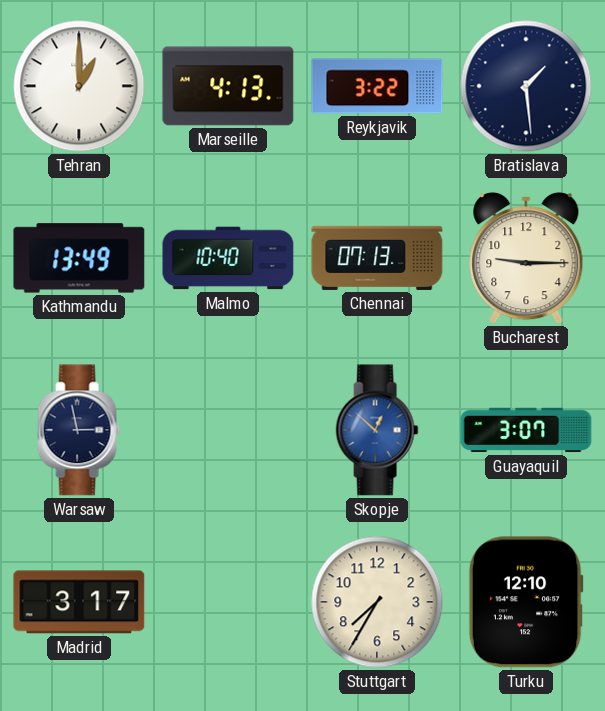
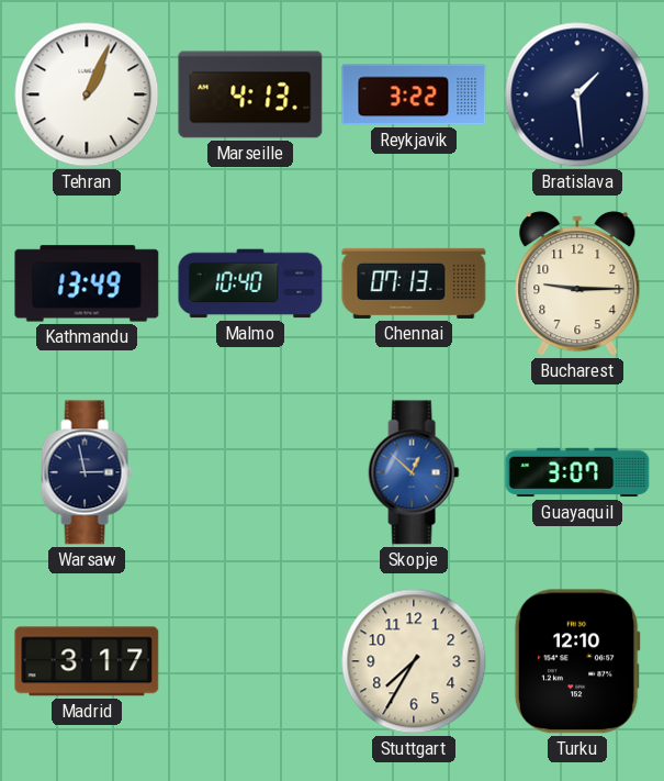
Tehran: 1:00 -> 1:04
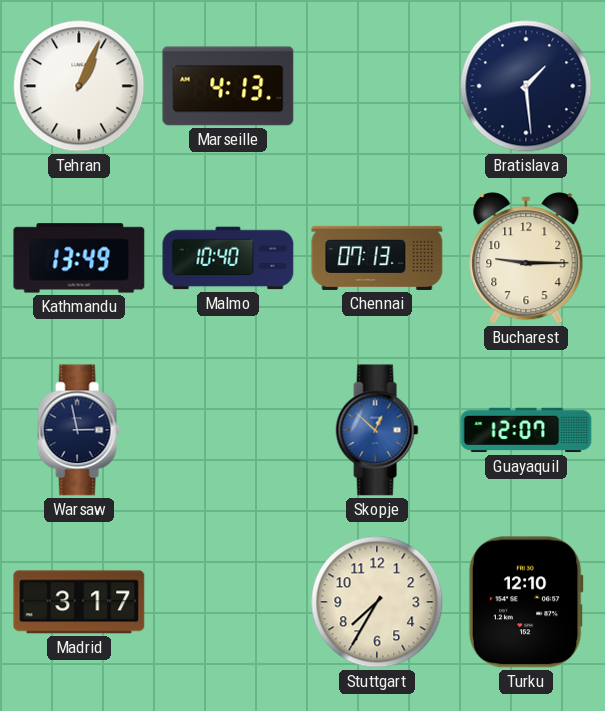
Reykjavik: 3:22 -> none
Guayaquil: 3:07 -> 12:07
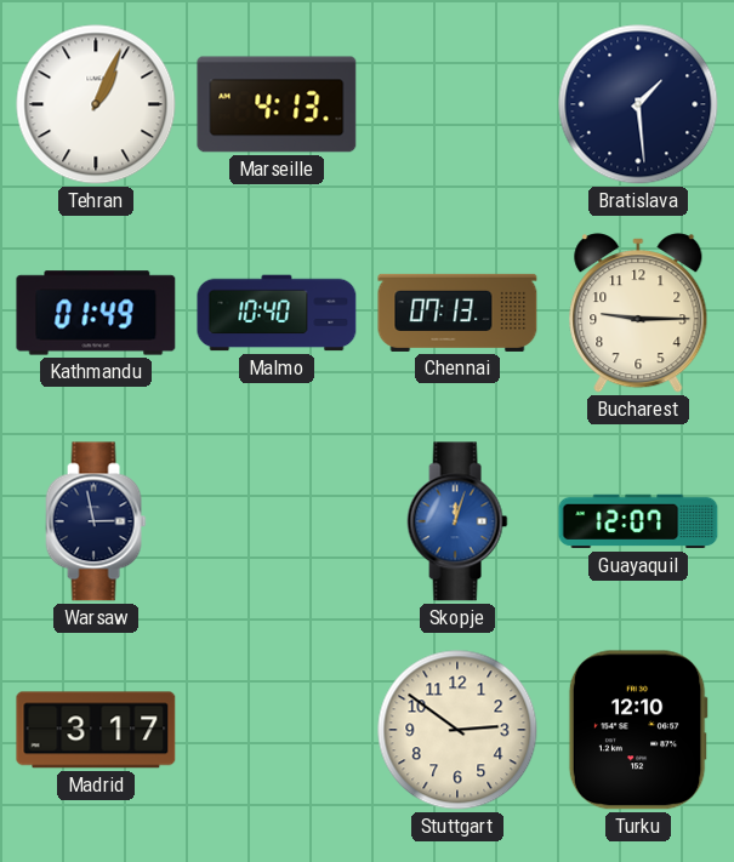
Kathmandu: 13:49 -> 01:49
Skopje: 12:52 -> 12:03
Stuttgart: 7:35 -> 2:51
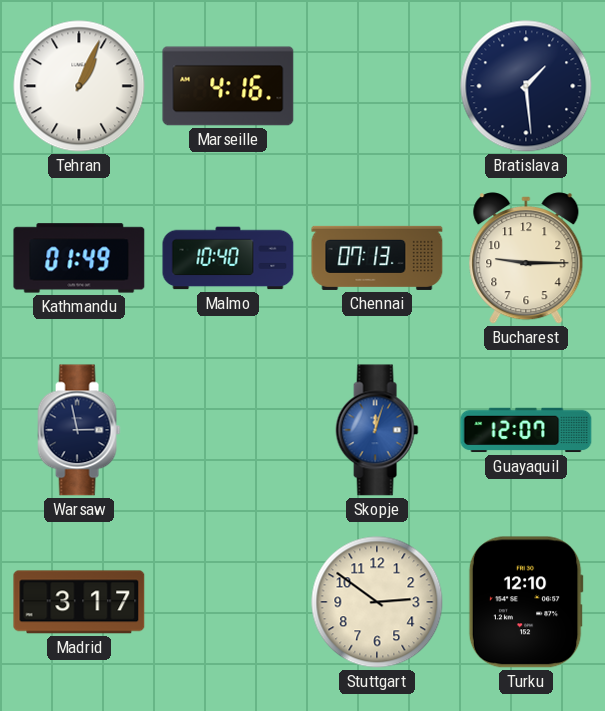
Marseille: 4:13 -> 4:16
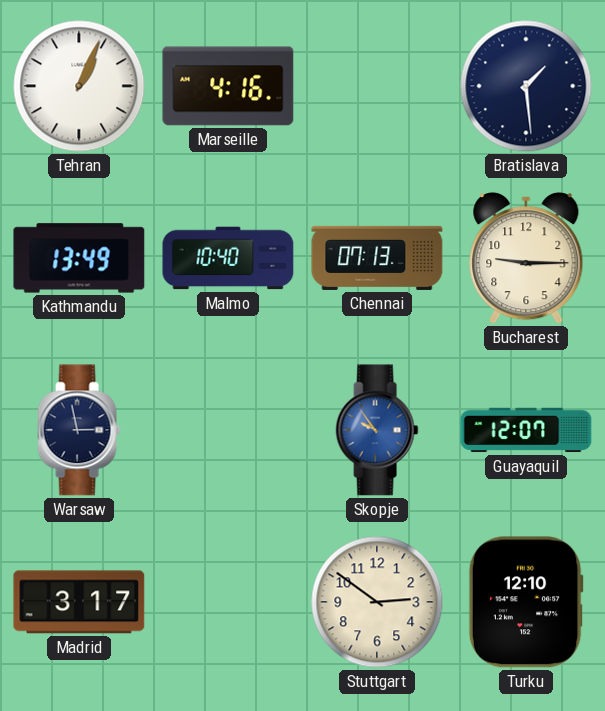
Kathmandu: 01:49 -> 13:49
Skopje: 12:03 -> 9:54
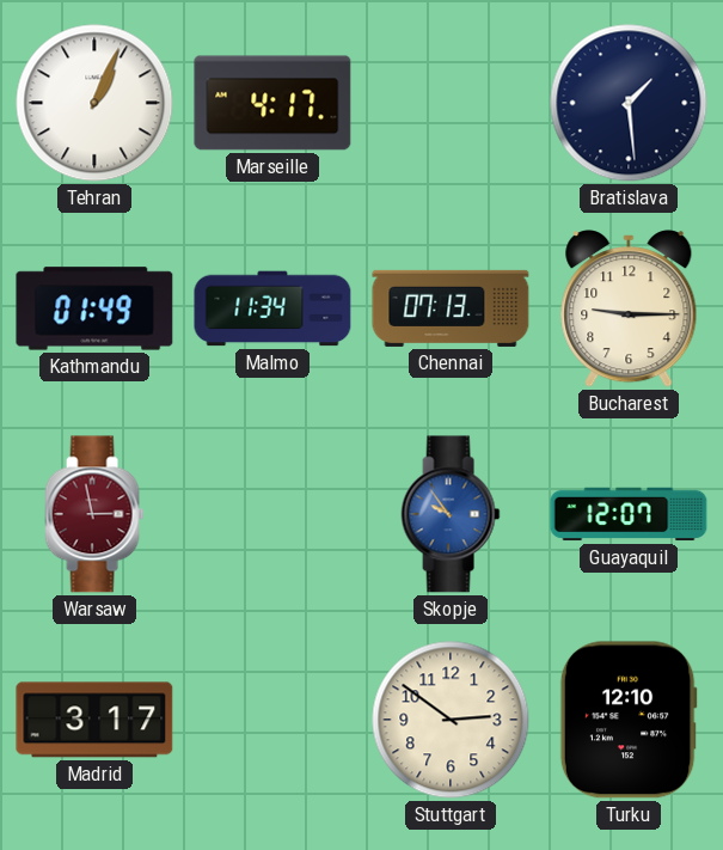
Marseille: 4:16 -> 4:17
Kathmandu: 13:49 -> 01:49
Malmo: 10:40 -> 11:34
Warsaw dial: navy -> burgundy
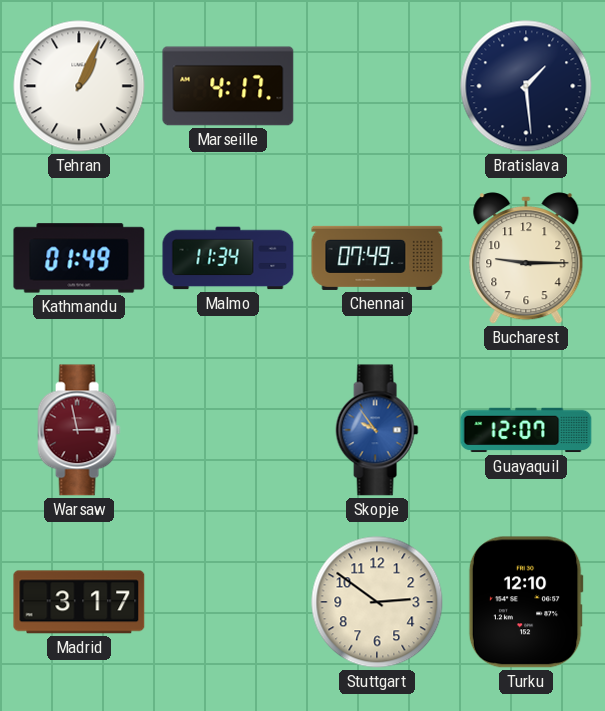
Chennai: 07:13 -> 07:49
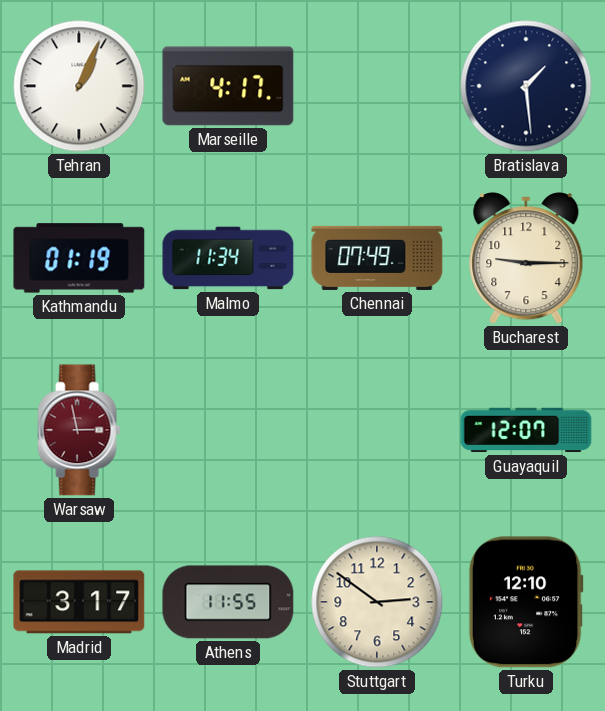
Kathmandu: 01:49 -> 01:19
Skopje: 9:54 -> none
Athens: none -> 11:55
